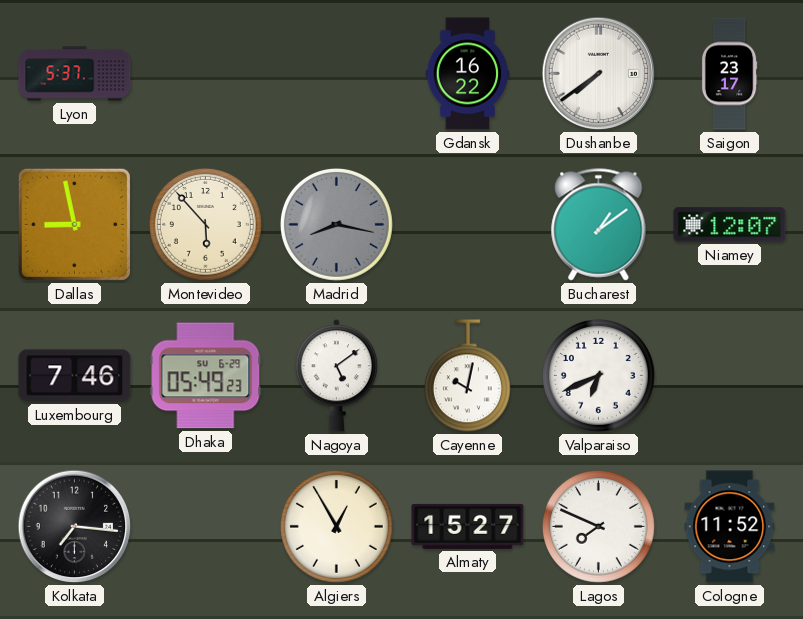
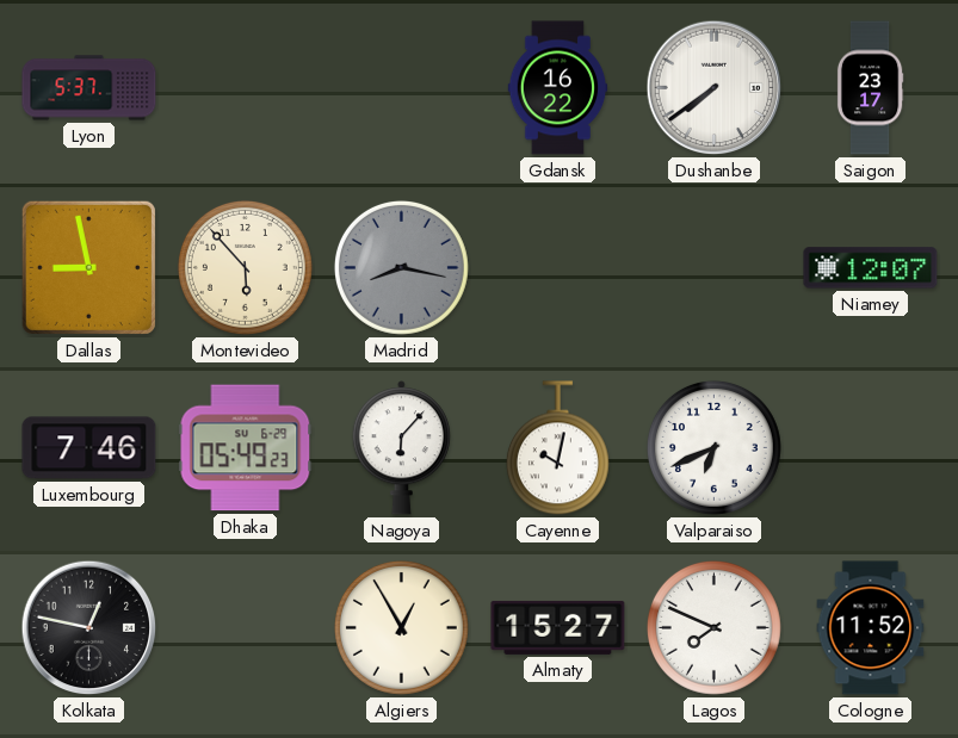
Bucharest: 1:09 -> none
Nagoya: 5:09 -> 6:07
Kolkata: 7:16 -> 12:47
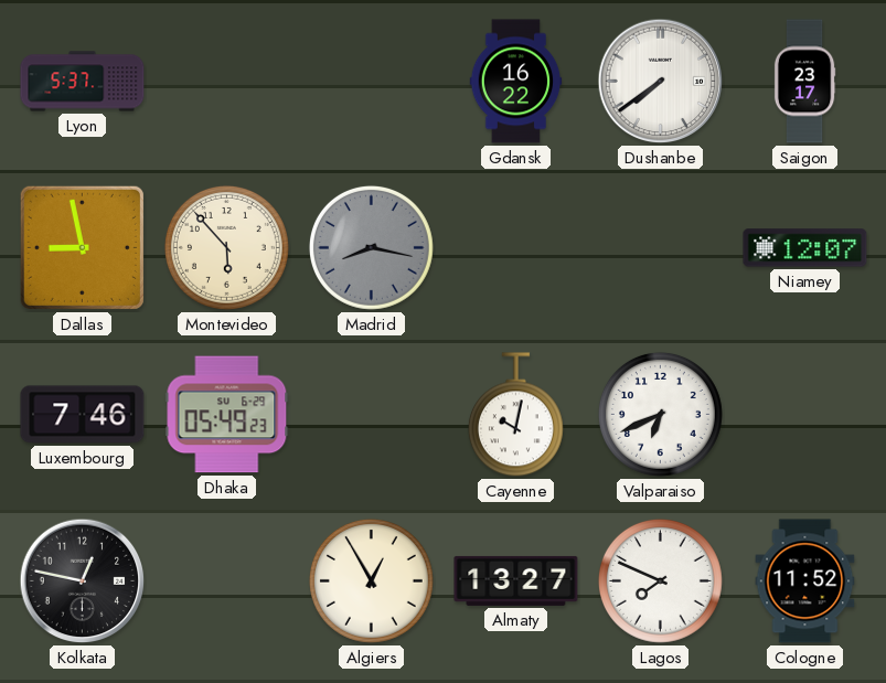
Nagoya: 6:07 -> none
Almaty: 15:27 -> 13:27
